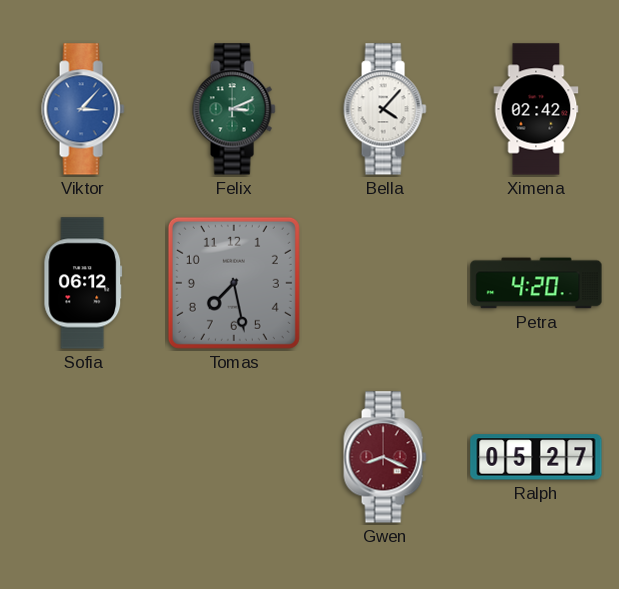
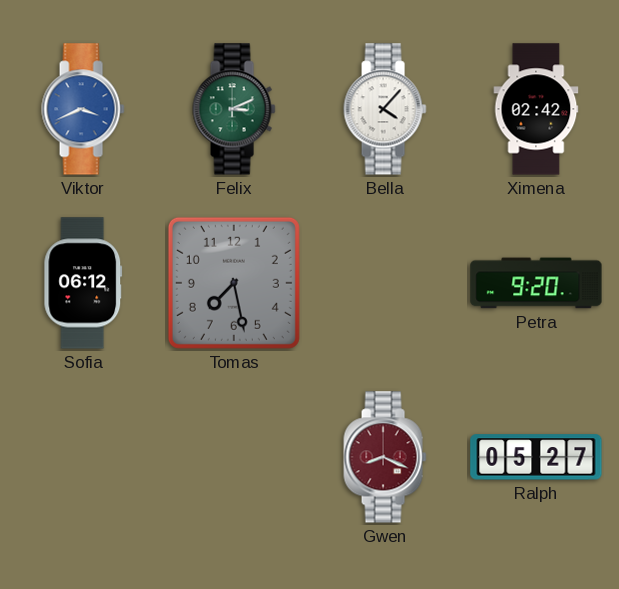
Viktor: 3:07 -> 3:41
Petra: 4:20 -> 9:20
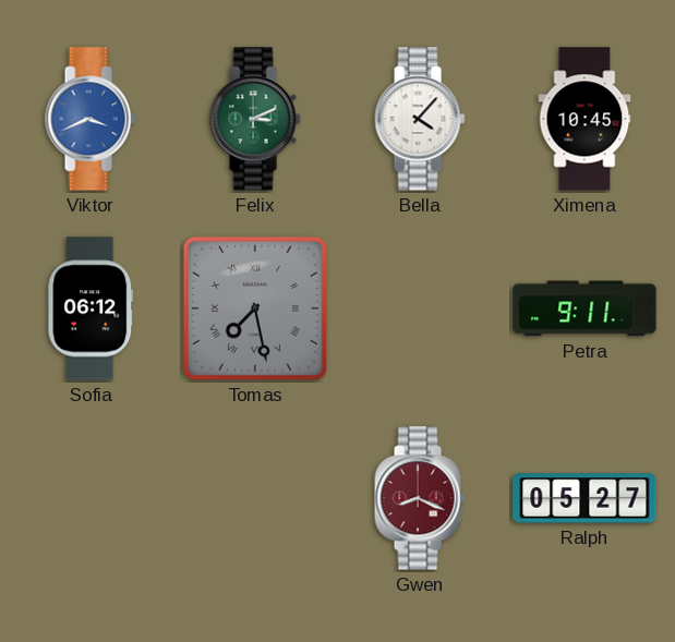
Ximena: 02:42 -> 10:45
Tomas numerals: Arabic -> Roman
Petra: 9:20 -> 9:11
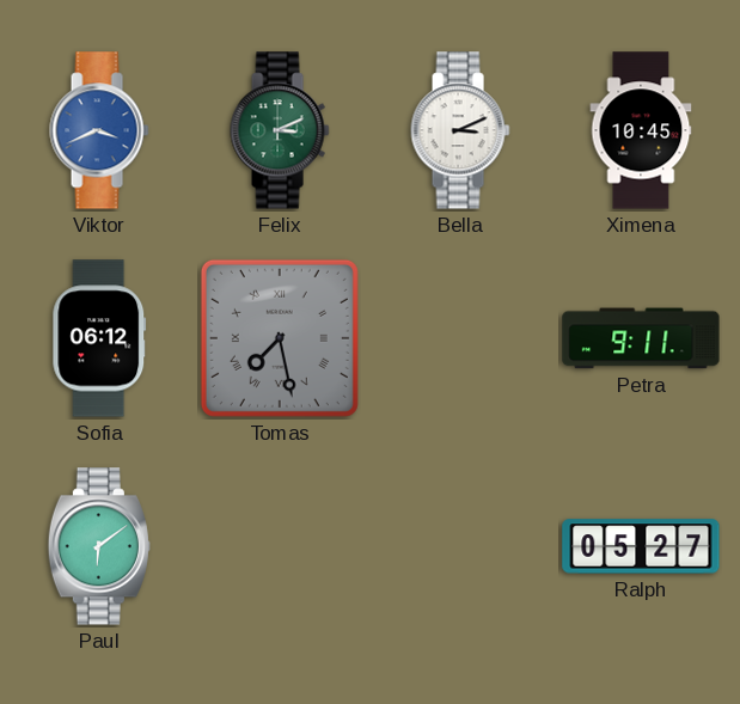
Bella: 4:07 -> 3:11
Paul: none -> 6:09
Gwen: 8:19 -> none
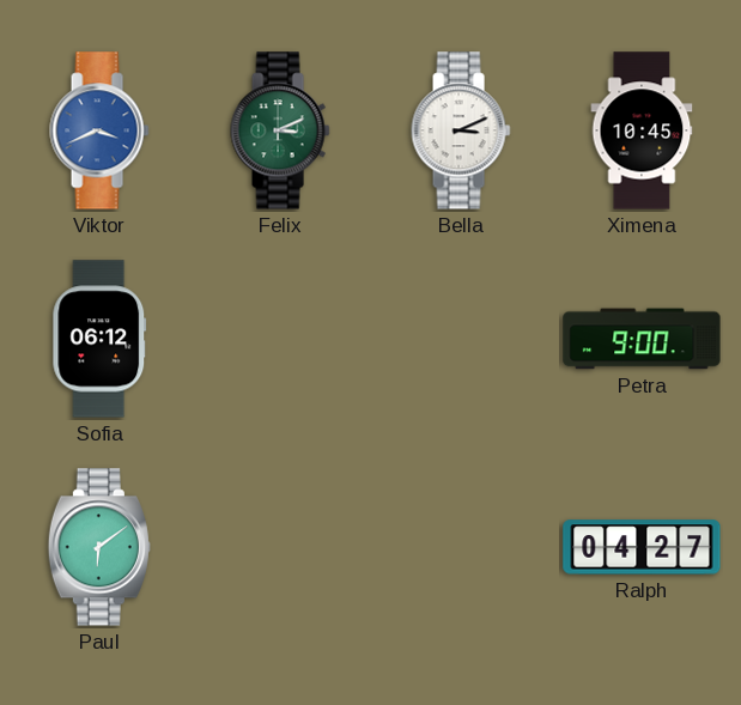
Tomas: 7:28 -> none
Petra: 9:11 -> 9:00
Ralph: 05:27 -> 04:27
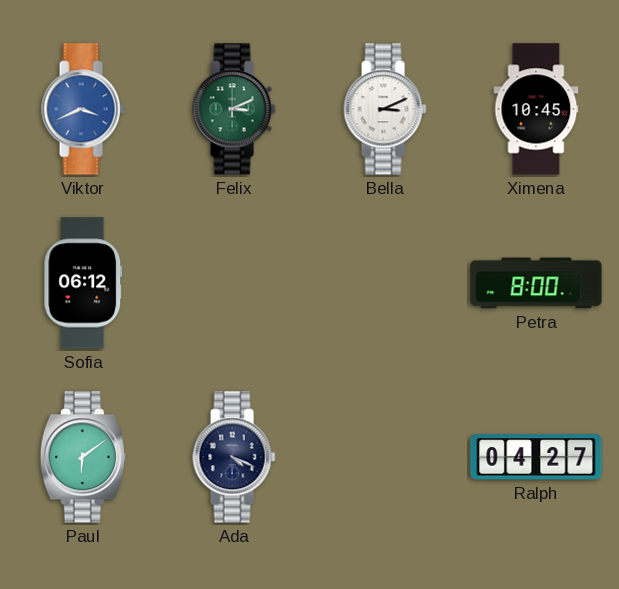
Petra: 9:00 -> 8:00
Ada: none -> 4:19
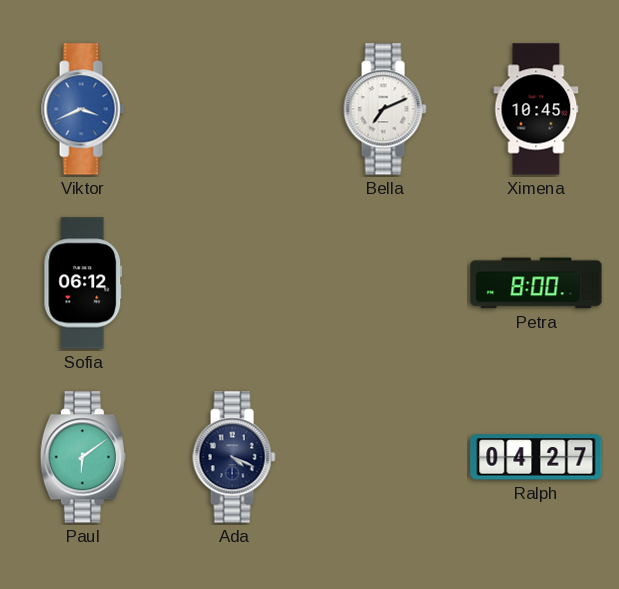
Felix: 3:11 -> none
Bella: 3:11 -> 7:11
